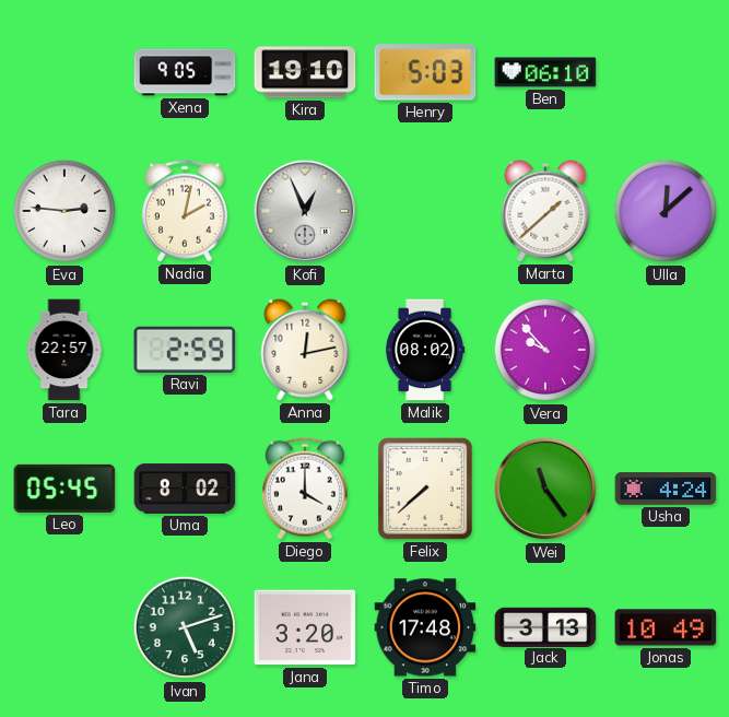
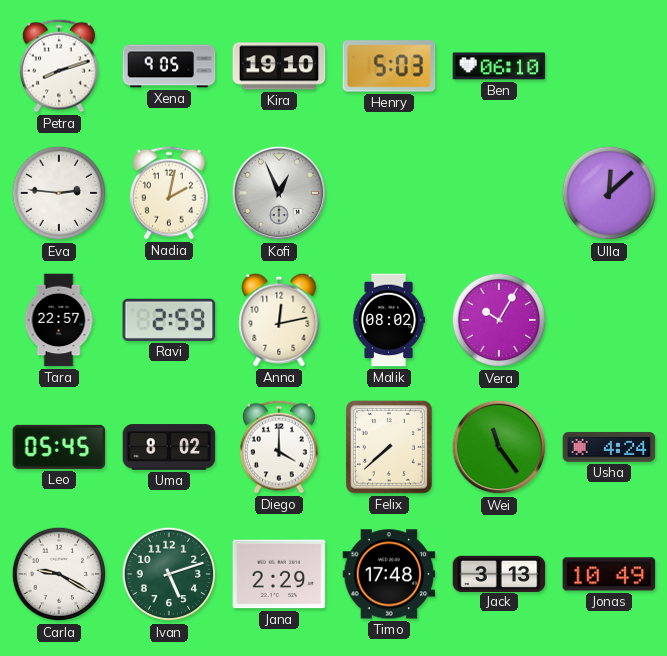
Petra: none -> 8:12
Marta: 1:38 -> none
Vera: 9:53 -> 10:05
Carla: none -> 9:20
Jana: 3:20 -> 2:29
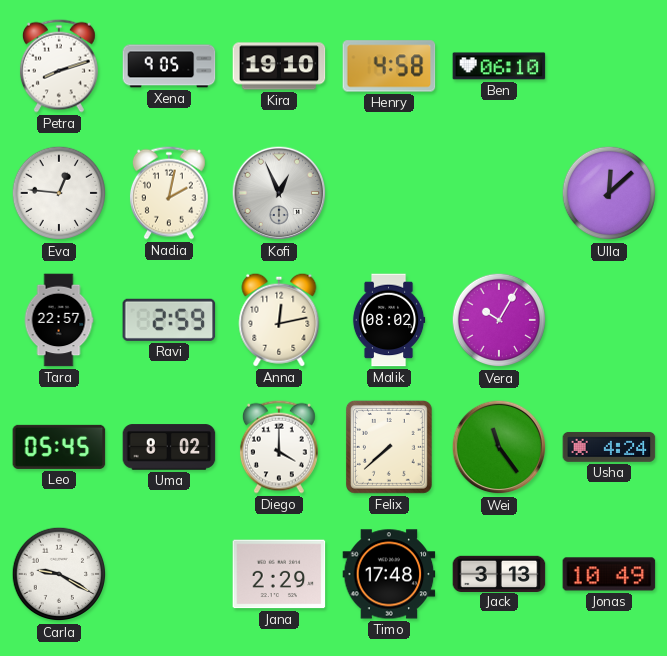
Henry: 5:03 -> 4:58
Eva: 2:46 -> 12:46
Ivan: 5:12 -> none
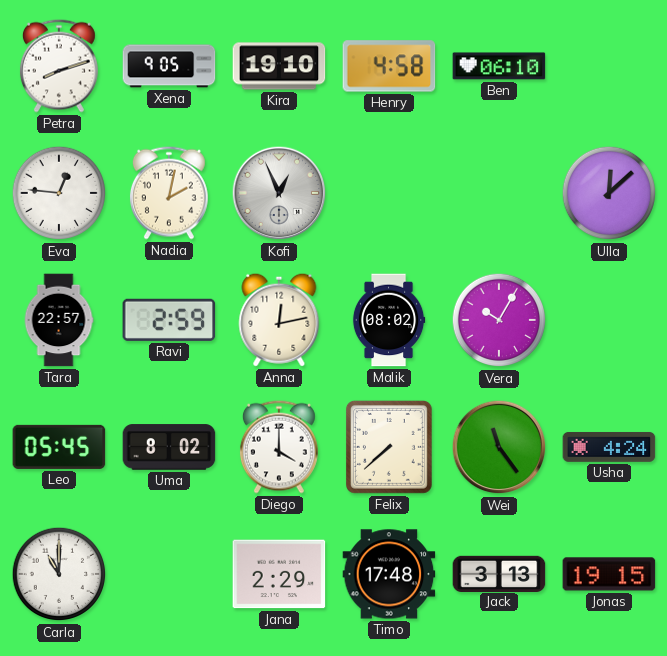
Carla: 9:20 -> 11:00
Jonas: 10:49 -> 19:15
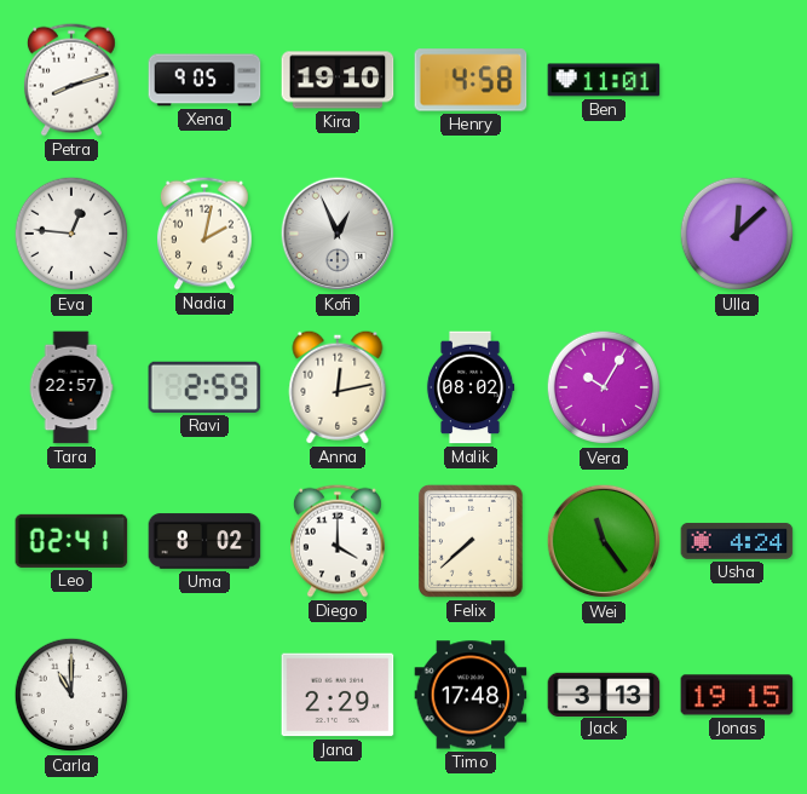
Ben: 06:10 -> 11:01
Leo: 05:45 -> 02:41
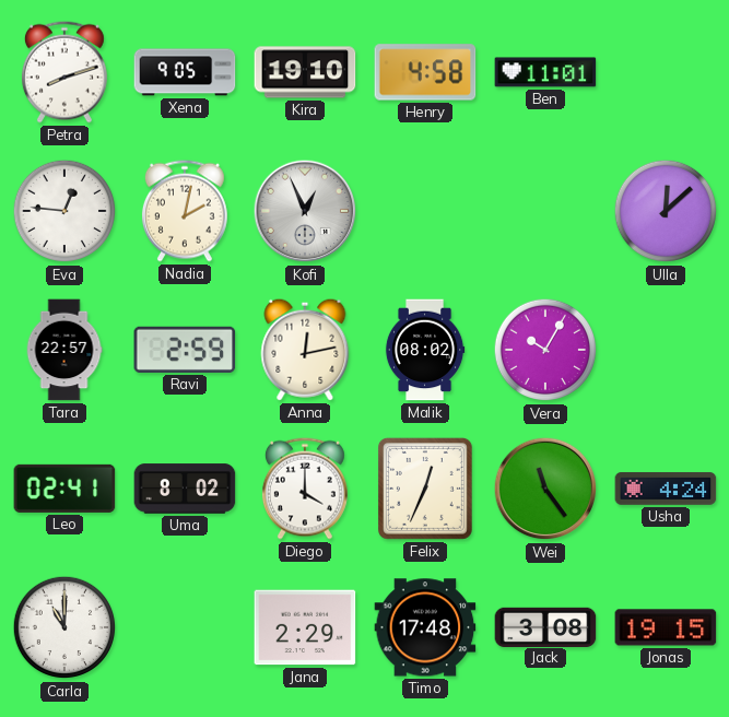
Felix: 7:38 -> 12:34
Jack: 3:13 -> 3:08
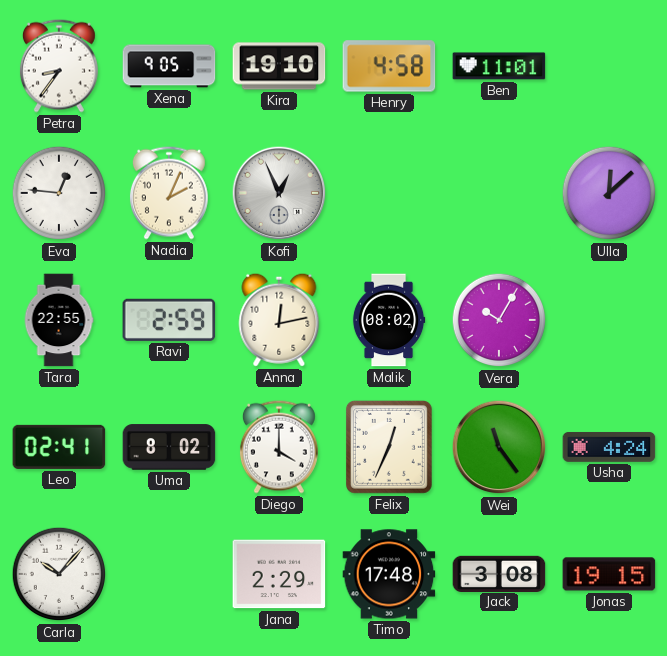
Petra: 8:12 -> 8:36
Nadia: 2:02 -> 2:04
Tara: 22:57 -> 22:55
Carla: 11:00 -> 10:07
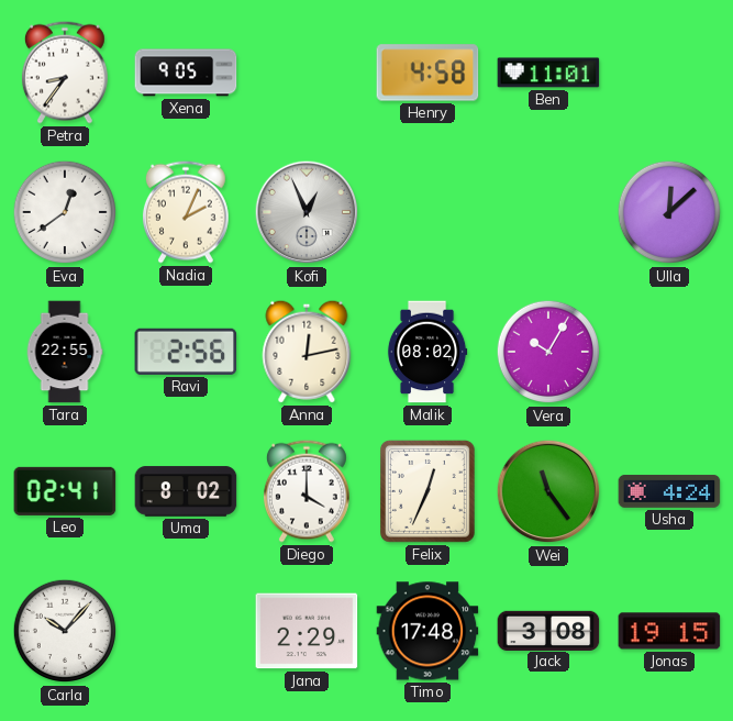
Kira: 19:10 -> none
Eva: 12:46 -> 12:39
Ravi: 2:59 -> 2:56
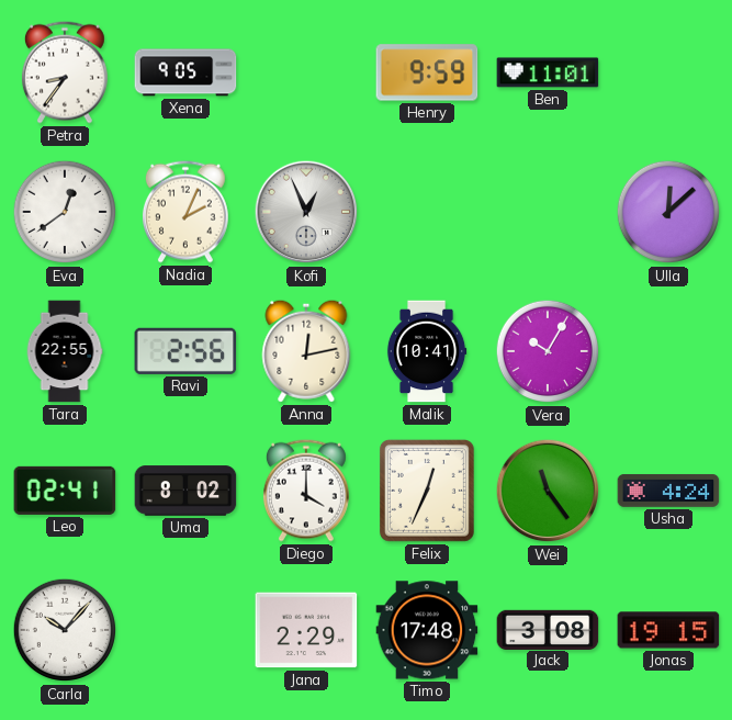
Henry: 4:58 -> 9:59
Malik: 08:02 -> 10:41
